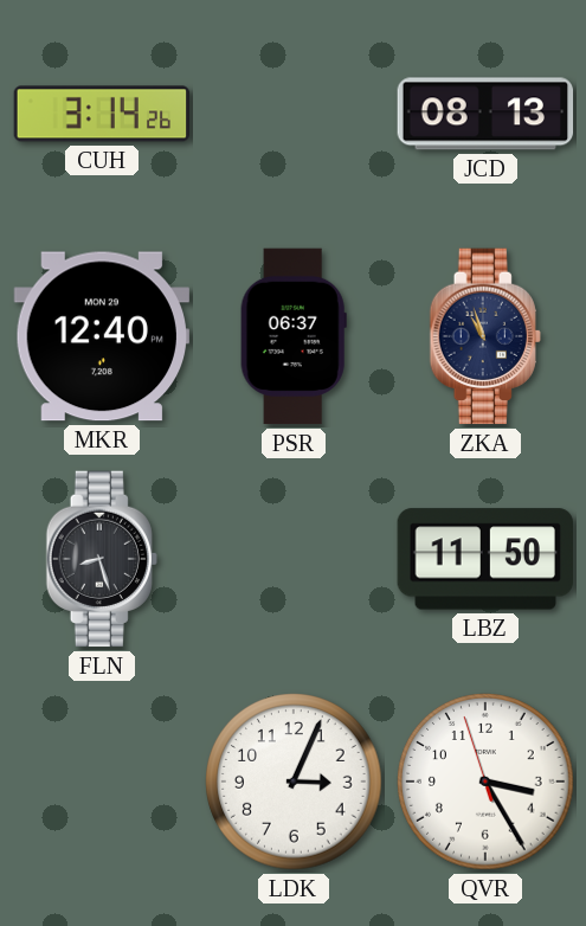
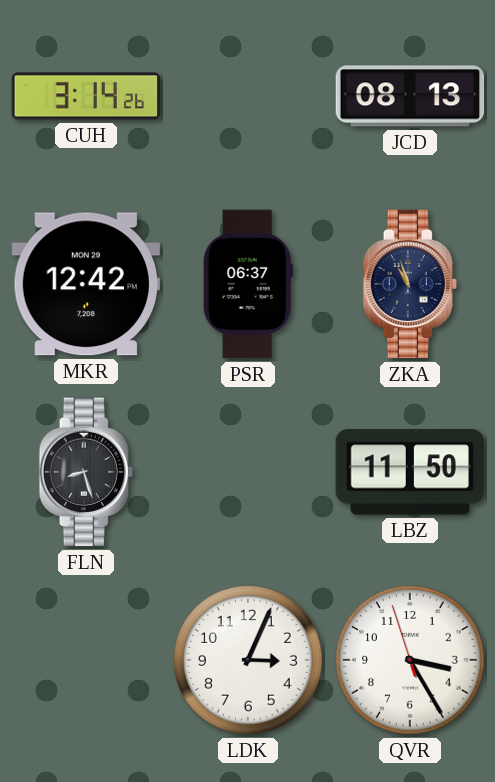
MKR: 12:40 -> 12:42
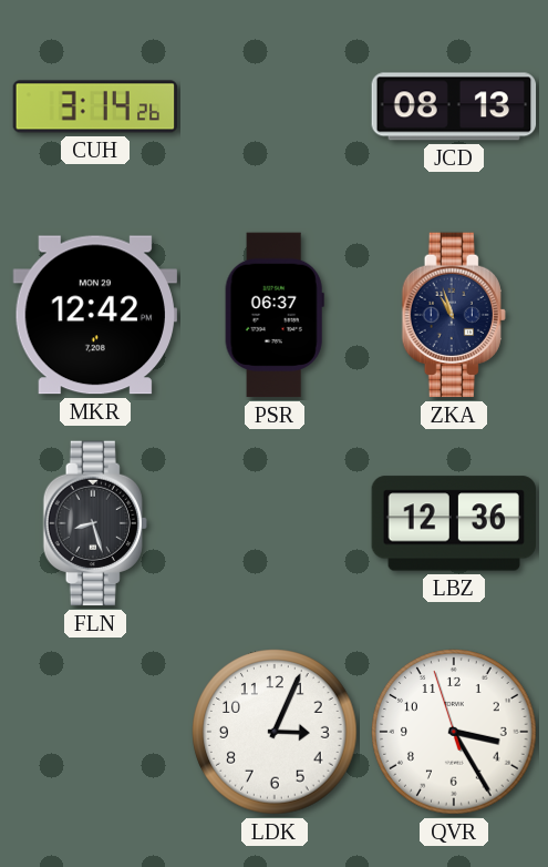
LBZ: 11:50 -> 12:36
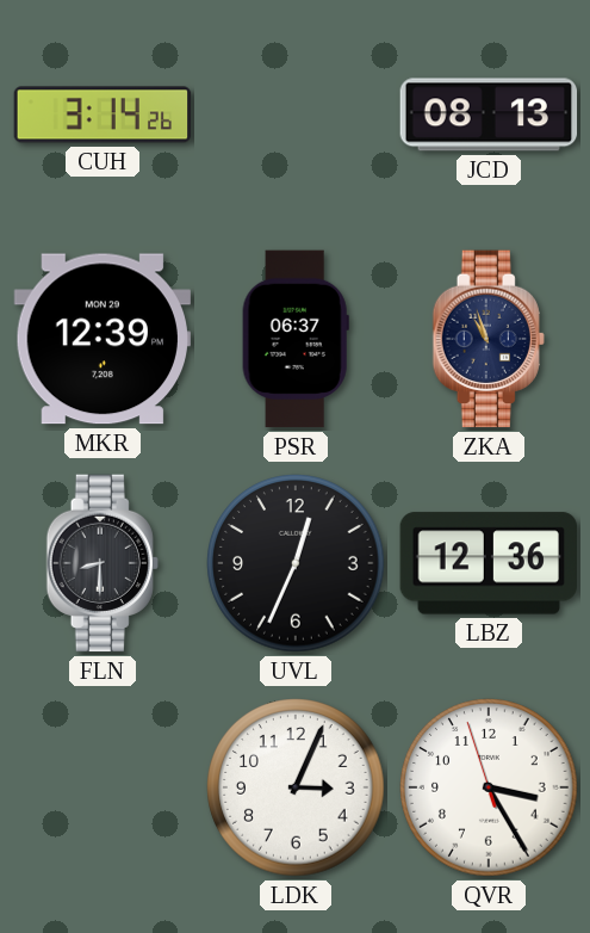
MKR: 12:42 -> 12:39
FLN: 8:27 -> 8:30
UVL: none -> 12:34
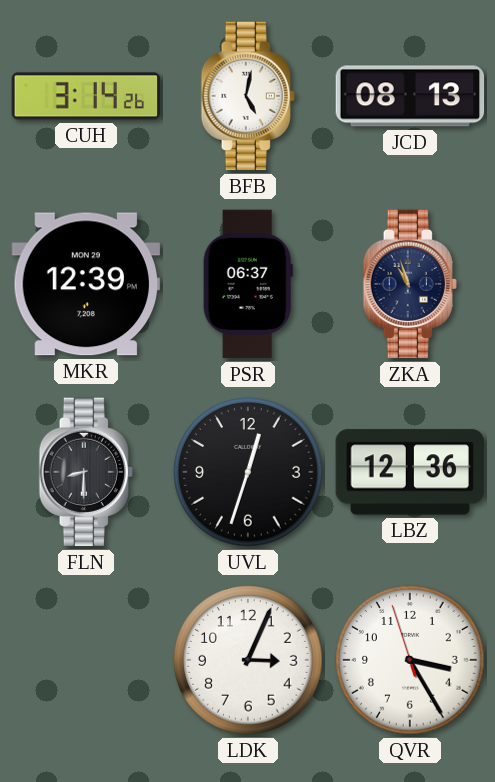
BFB: none -> 5:02
UVL: 12:34 -> 12:33
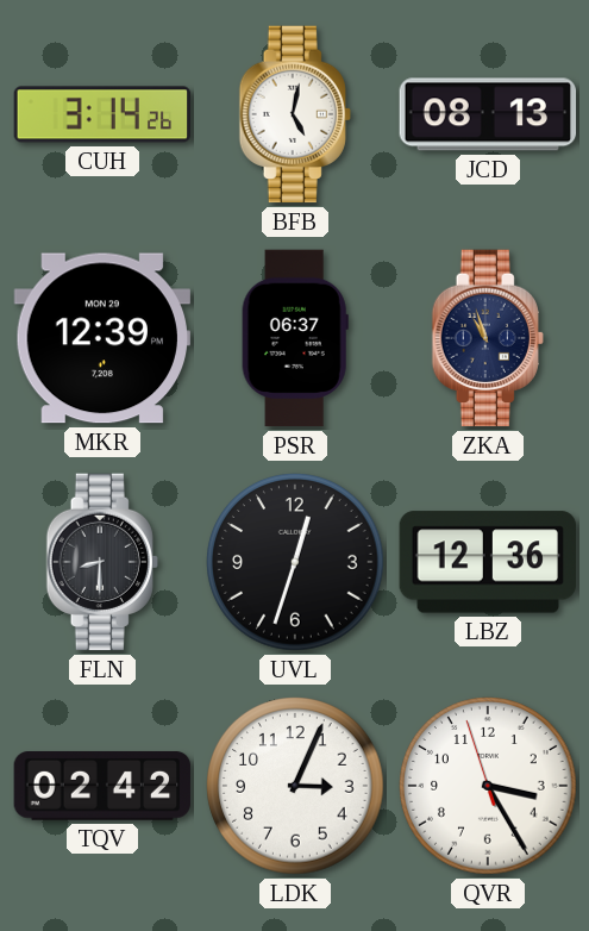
TQV: none -> 02:42
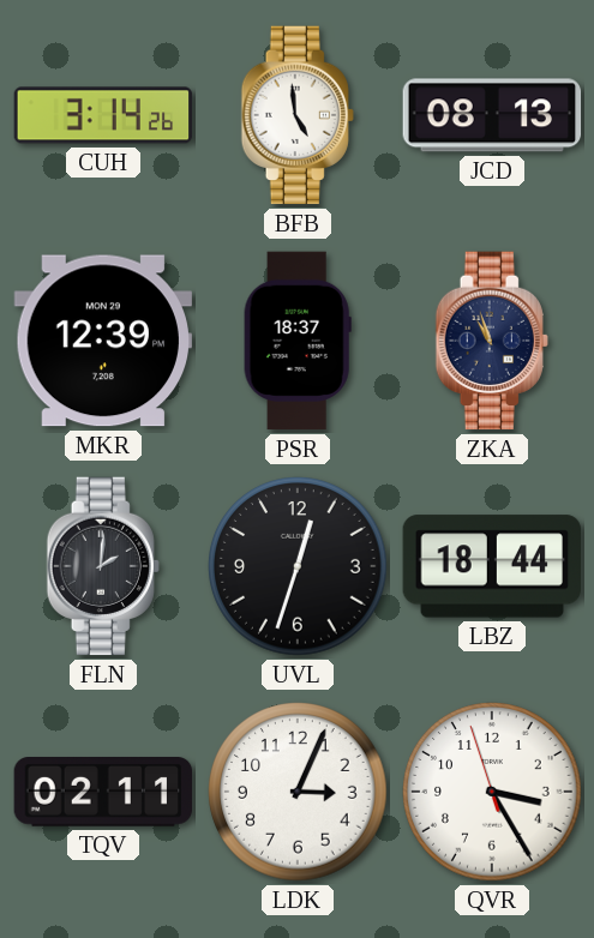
BFB: 5:02 -> 4:59
PSR: 06:37 -> 18:37
FLN: 8:30 -> 2:01
LBZ: 12:36 -> 18:44
TQV: 02:42 -> 02:11
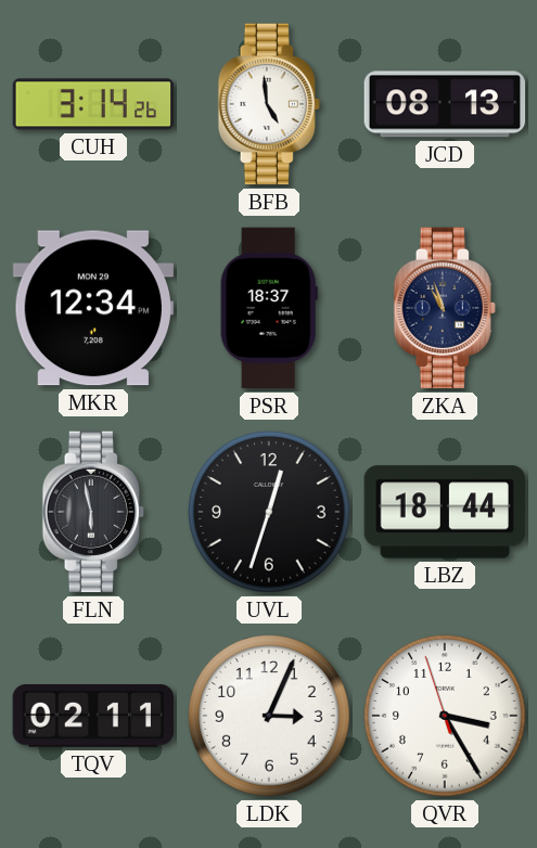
MKR: 12:39 -> 12:34
FLN: 2:01 -> 5:58
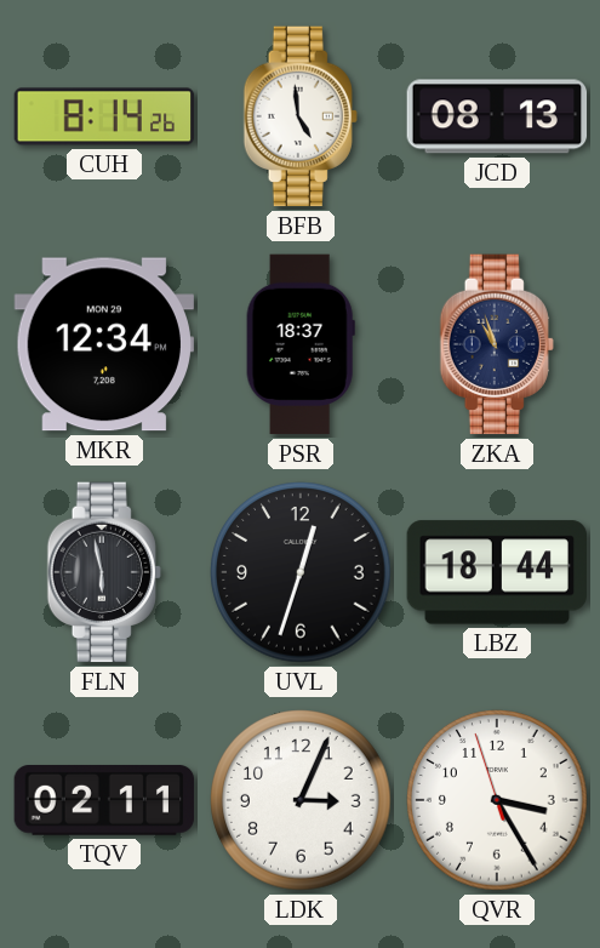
CUH: 3:14 -> 8:14
